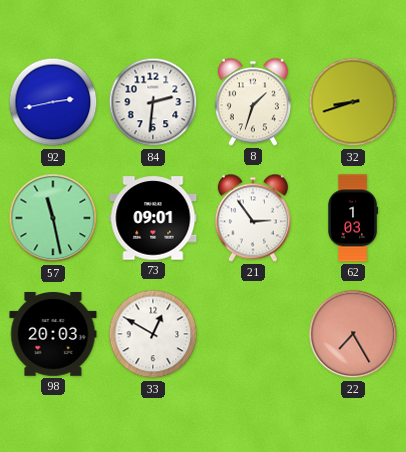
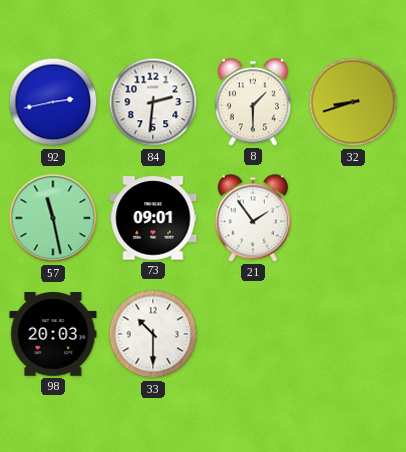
8: 1:33 -> 1:30
21: 2:54 -> 1:54
62: 1:03 -> none
33: 12:50 -> 10:30
22: 7:25 -> none
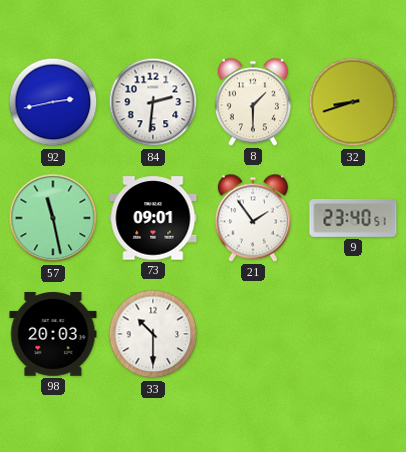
9: none -> 23:40
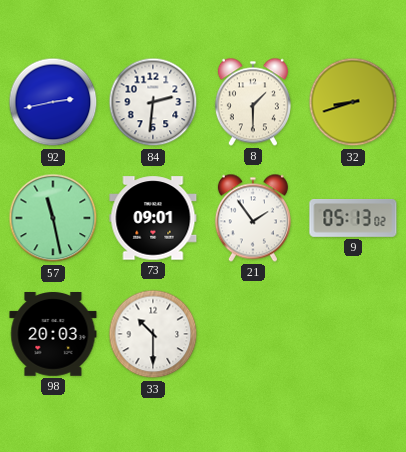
9: 23:40 -> 05:13
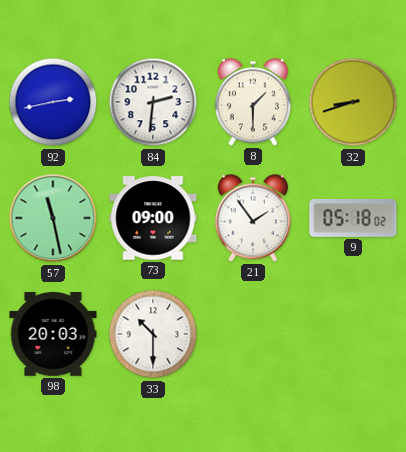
73: 09:01 -> 09:00
9: 05:13 -> 05:18
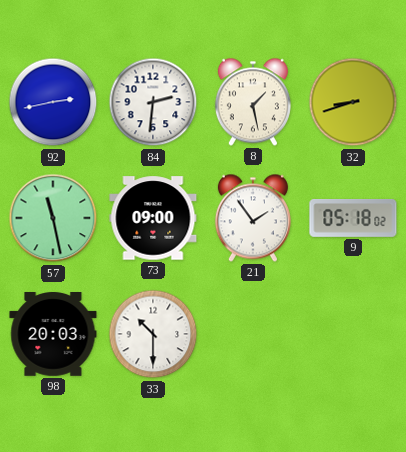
8: 1:30 -> 1:28
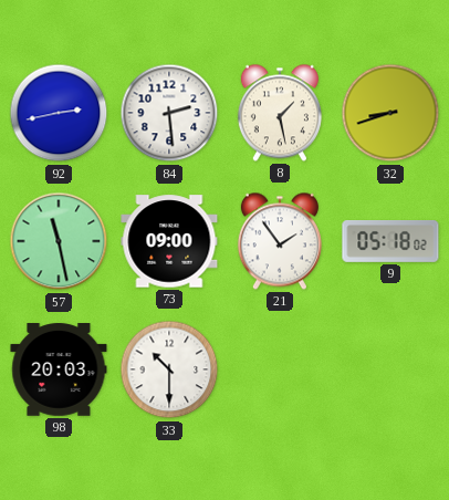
84: 2:31 -> 2:29
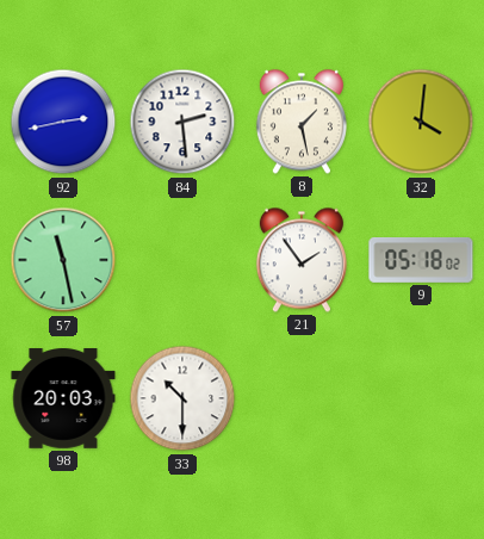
32: 8:42 -> 4:01
73: 09:00 -> none
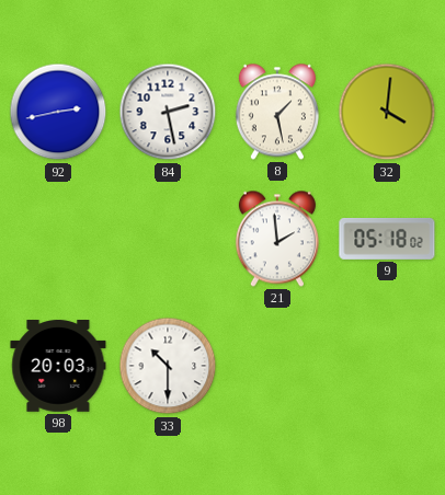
84: 2:29 -> 2:28
57: 11:28 -> none
21: 1:54 -> 1:59
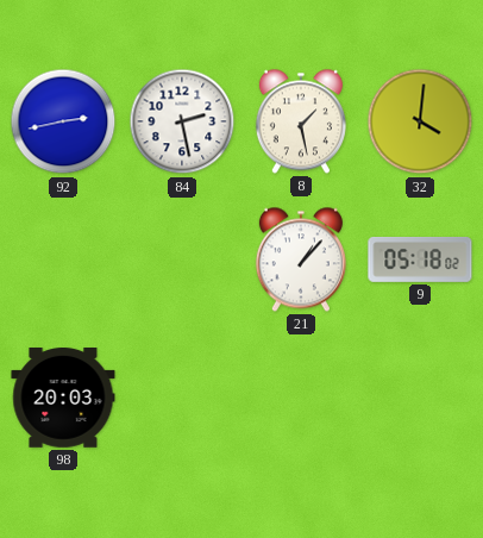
21: 1:59 -> 1:07
33: 10:30 -> none
